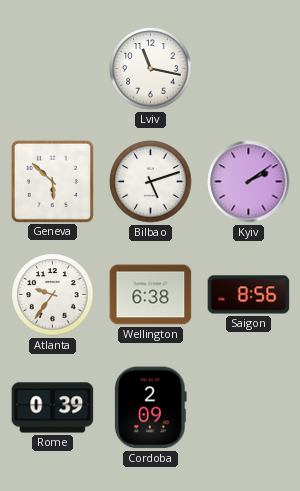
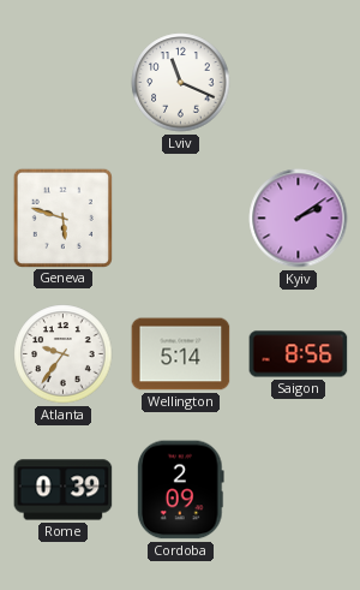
Lviv: 11:17 -> 11:19
Geneva: 5:52 -> 5:48
Bilbao: 5:12 -> none
Wellington: 6:38 -> 5:14
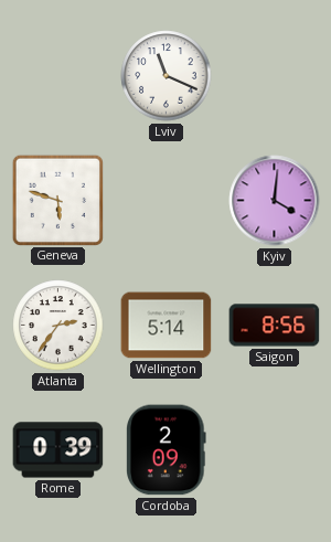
Kyiv: 2:09 -> 4:01
Atlanta: 9:36 -> 2:36
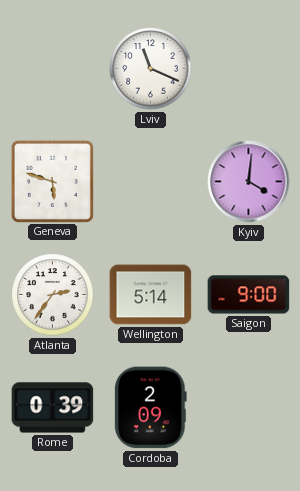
Saigon: 8:56 -> 9:00
